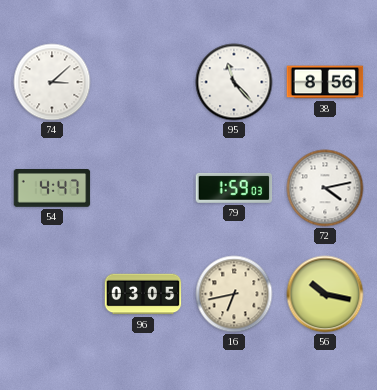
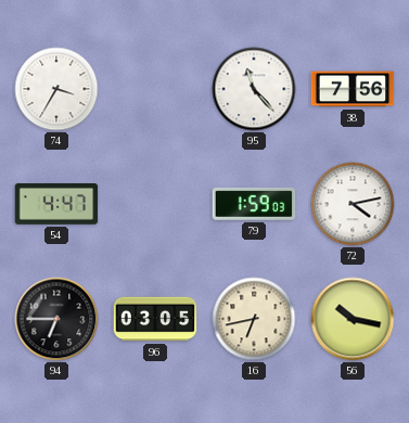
74: 3:08 -> 3:35
38: 8:56 -> 7:56
94: none -> 6:45
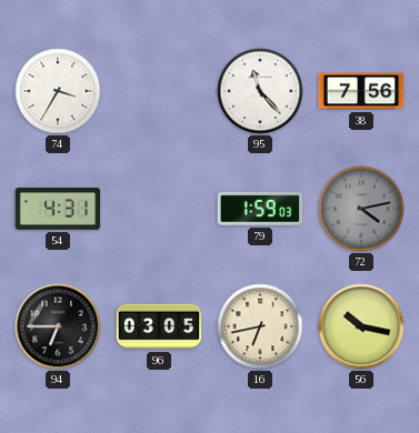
54: 4:47 -> 4:31
72 dial: white -> grey
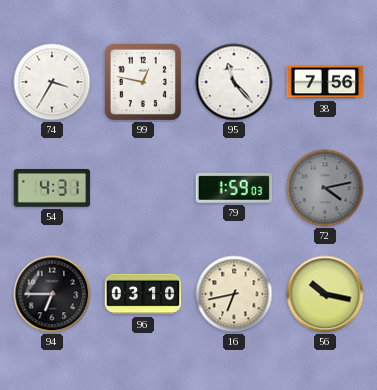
99: none -> 12:47
96: 03:05 -> 03:10
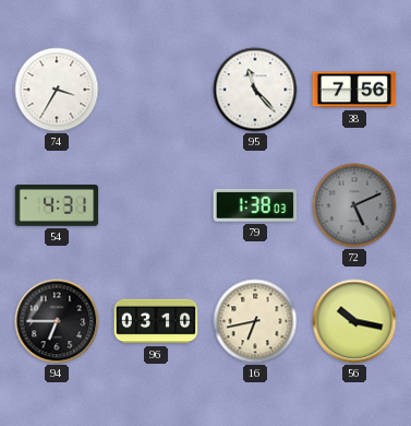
99: 12:47 -> none
79: 1:59 -> 1:38
72: 4:13 -> 5:11
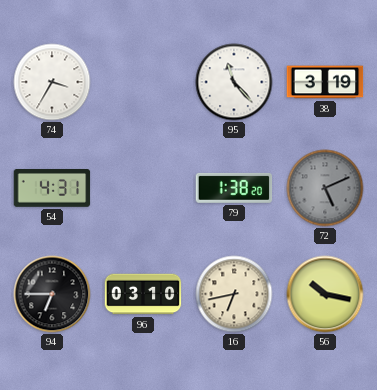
38: 7:56 -> 3:19
79: 1:38:03 -> 1:38:20
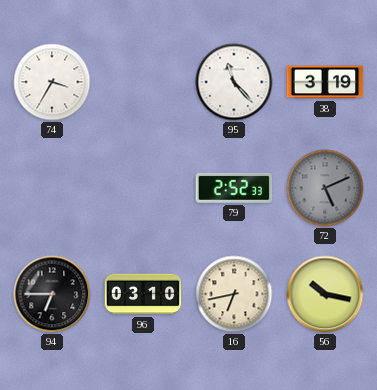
54: 4:31 -> none
79: 1:38 -> 2:52
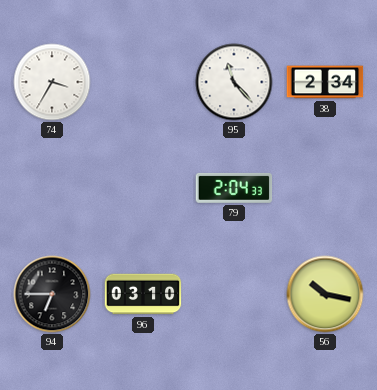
38: 3:19 -> 2:34
79: 2:52 -> 2:04
72: 5:11 -> none
16: 6:43 -> none
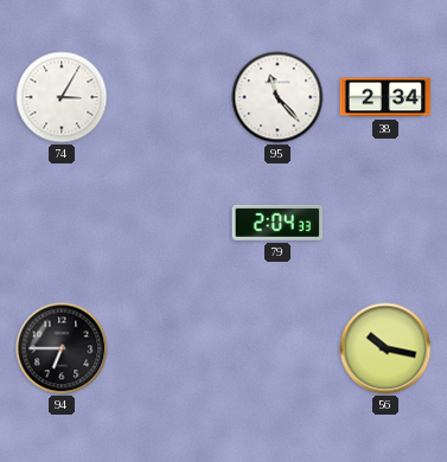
74: 3:35 -> 3:05
96: 03:10 -> none
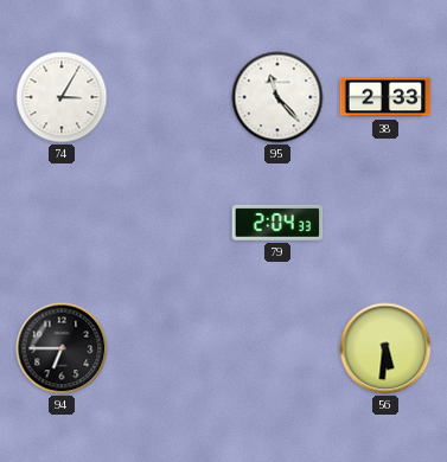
38: 2:34 -> 2:33
56: 10:17 -> 5:31
